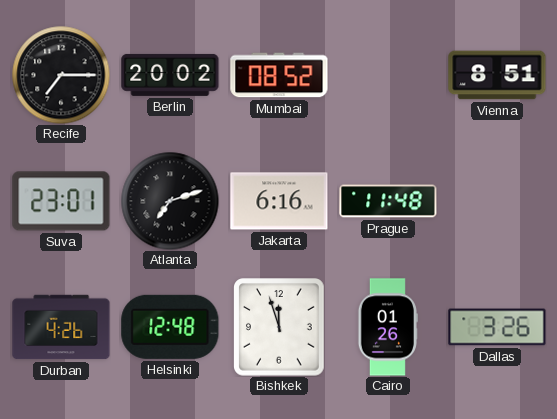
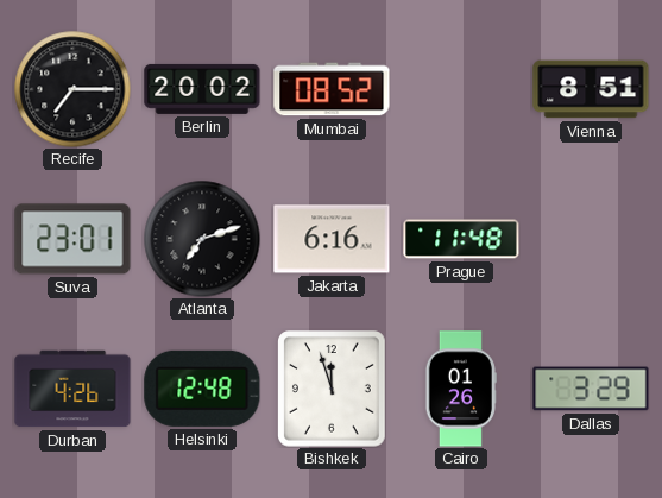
Dallas: 3:26 -> 3:29
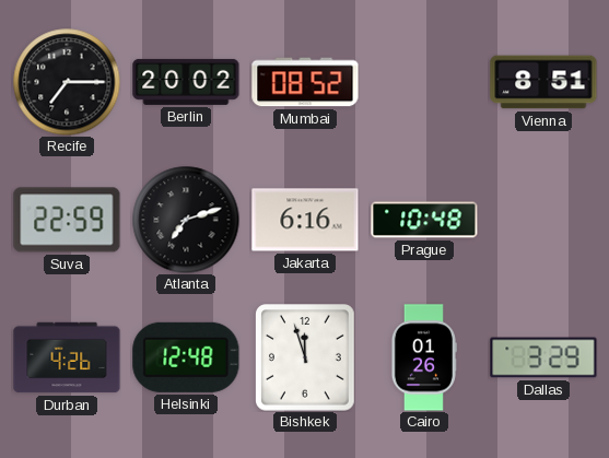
Suva: 23:01 -> 22:59
Prague: 11:48 -> 10:48
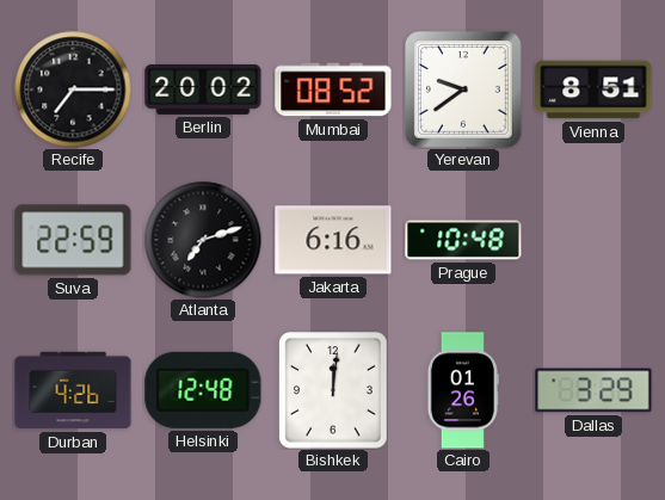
Yerevan: none -> 9:39
Bishkek: 11:57 -> 12:01
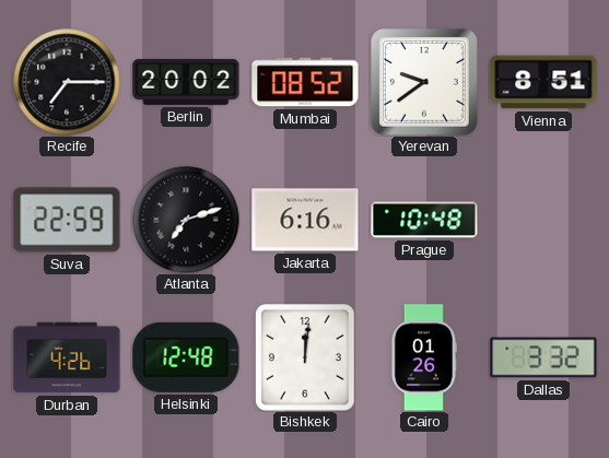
Dallas: 3:29 -> 3:32
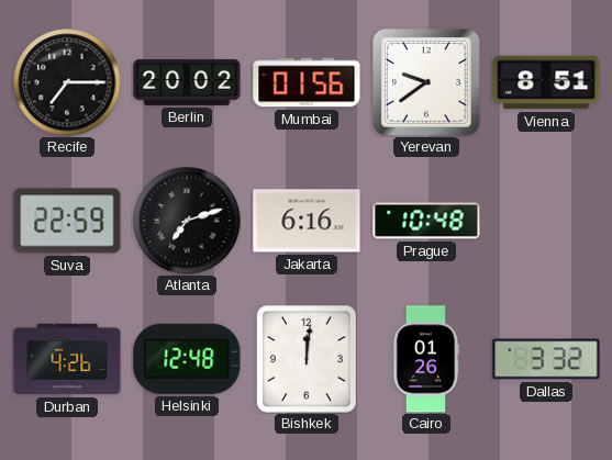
Mumbai: 08:52 -> 01:56
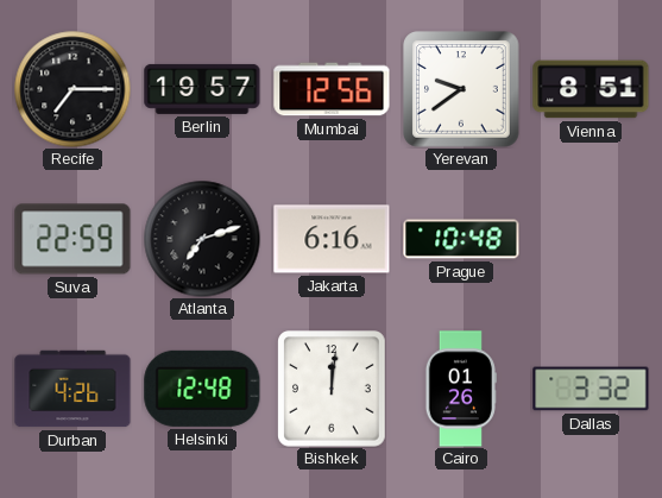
Berlin: 20:02 -> 19:57
Mumbai: 01:56 -> 12:56
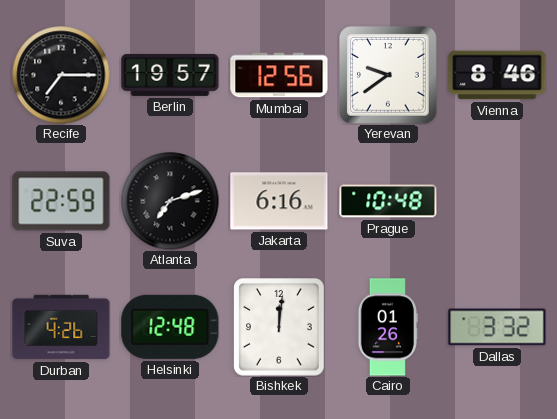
Vienna: 8:51 -> 8:46
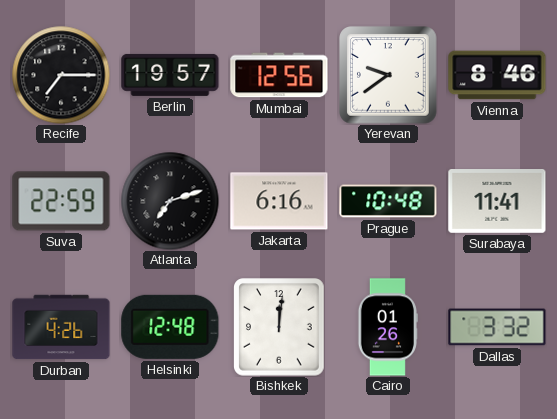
Surabaya: none -> 11:41
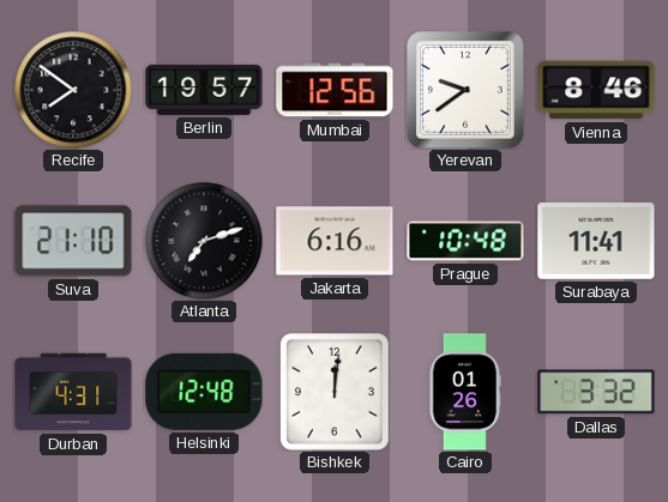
Recife: 7:15 -> 7:51
Suva: 22:59 -> 21:10
Durban: 4:26 -> 4:31
